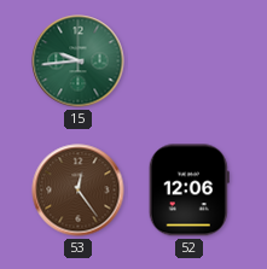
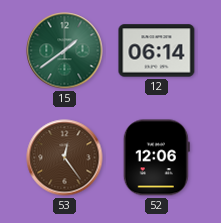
15: 9:44 -> 1:39
12: none -> 06:14
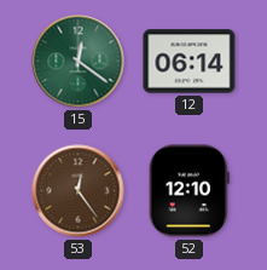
15: 1:39 -> 12:21
52: 12:06 -> 12:10
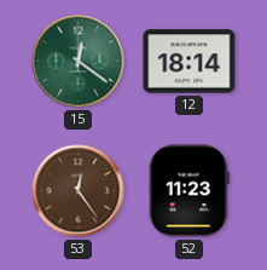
12: 06:14 -> 18:14
52: 12:10 -> 11:23
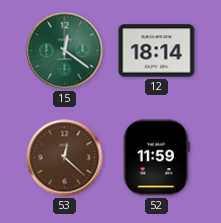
53: 12:24 -> 12:22
52: 11:23 -> 11:59
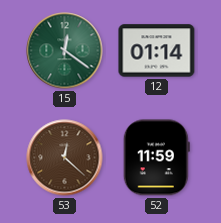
12: 18:14 -> 01:14
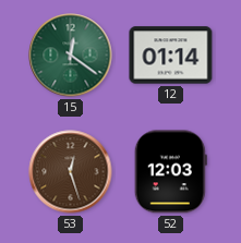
53: 12:22 -> 12:27
52: 11:59 -> 12:03
